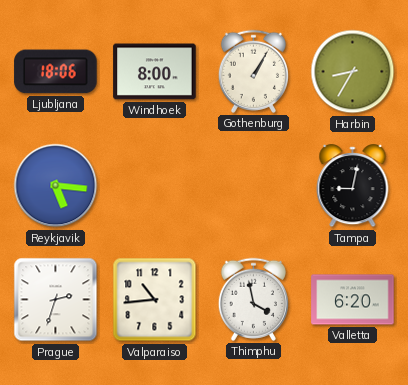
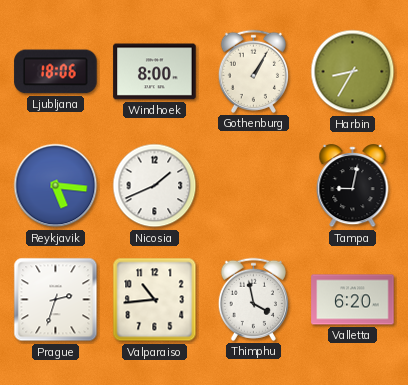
Nicosia: none -> 1:41
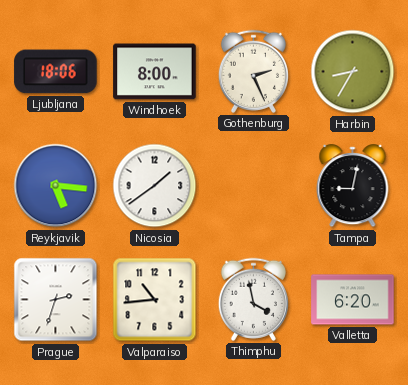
Gothenburg: 1:05 -> 2:26
Nicosia: 1:41 -> 1:39
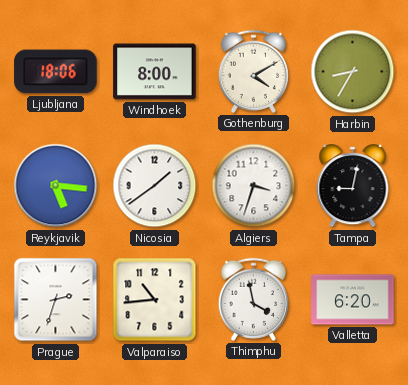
Gothenburg: 2:26 -> 4:10
Algiers: none -> 3:33
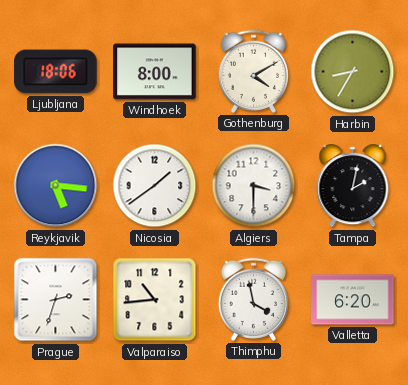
Algiers: 3:33 -> 3:30
Tampa: 9:02 -> 2:02
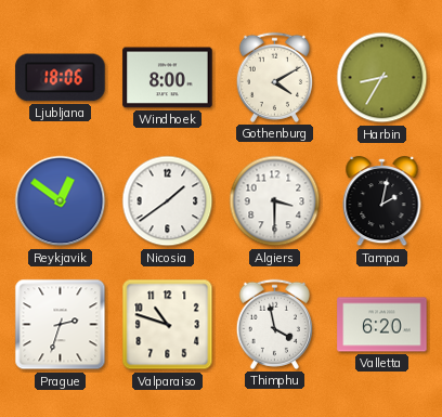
Reykjavik: 5:16 -> 12:51
Valparaiso: 10:44 -> 10:48
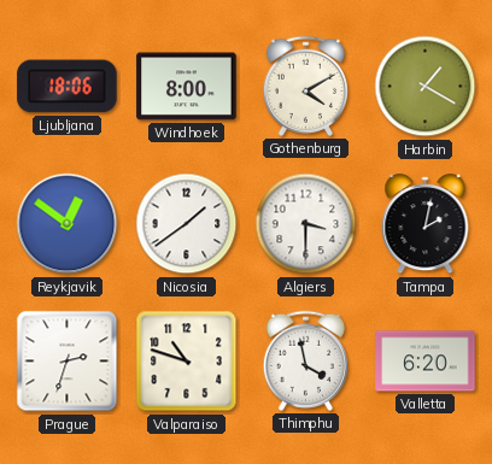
Harbin: 8:35 -> 1:20
